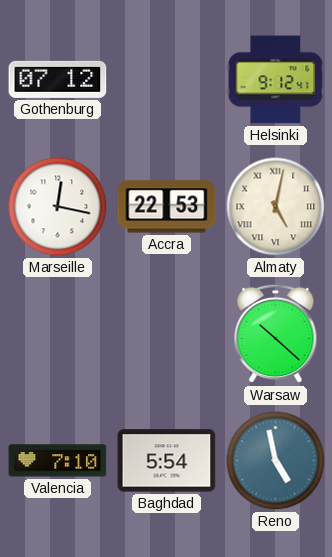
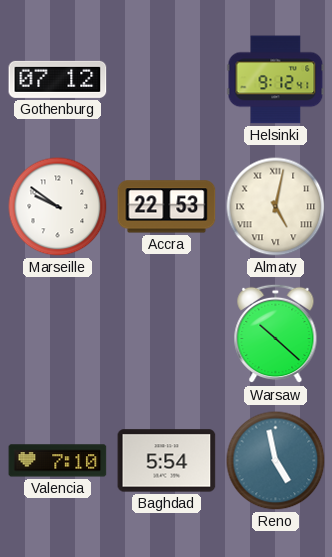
Marseille: 12:17 -> 9:51
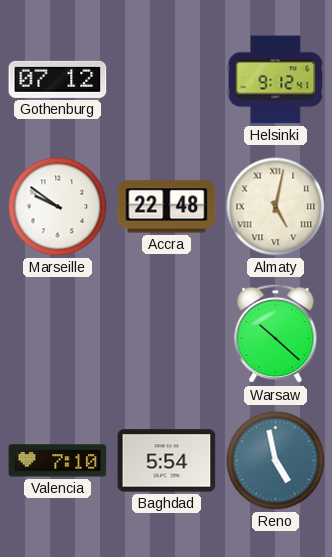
Accra: 22:53 -> 22:48
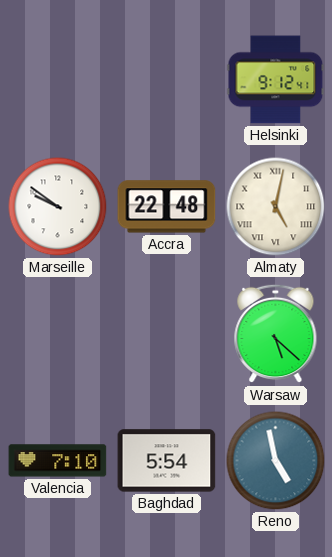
Gothenburg: 07:12 -> none
Warsaw: 10:22 -> 5:22
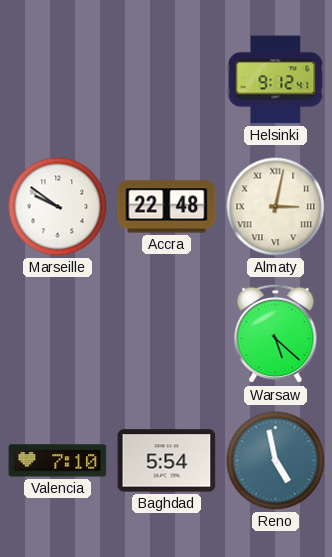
Almaty: 5:02 -> 3:02
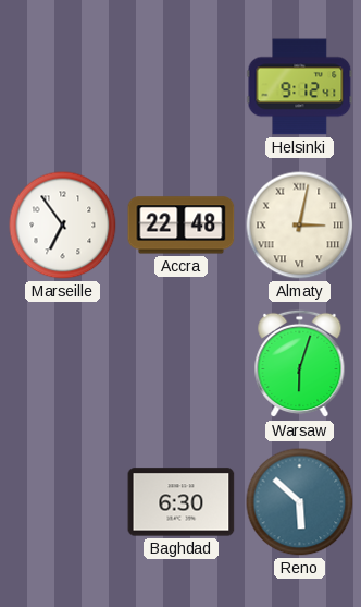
Marseille: 9:51 -> 6:54
Warsaw: 5:22 -> 6:03
Valencia: 7:10 -> none
Baghdad: 5:54 -> 6:30
Reno: 4:58 -> 5:52
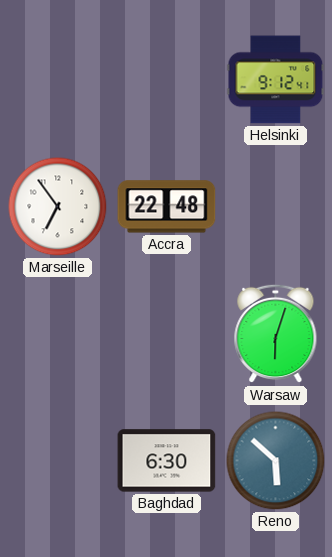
Almaty: 3:02 -> none
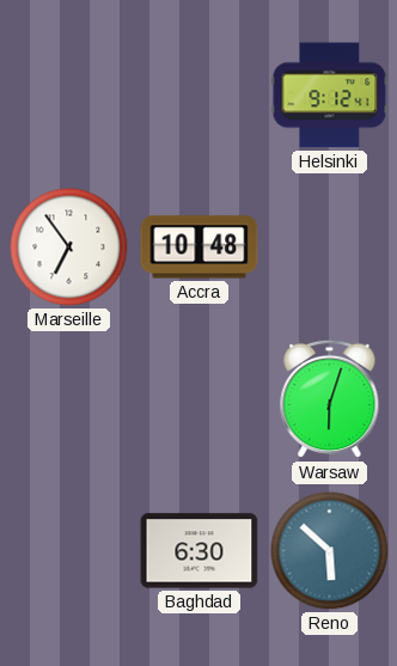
Accra: 22:48 -> 10:48
